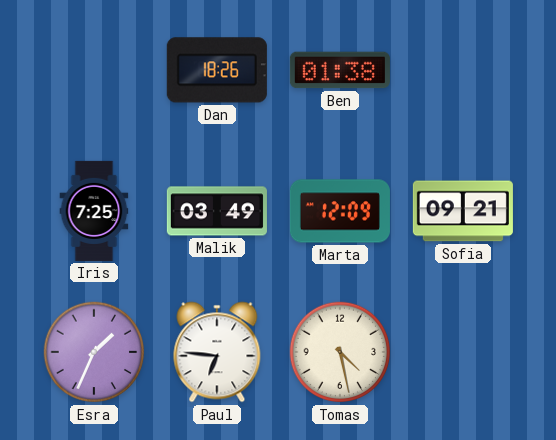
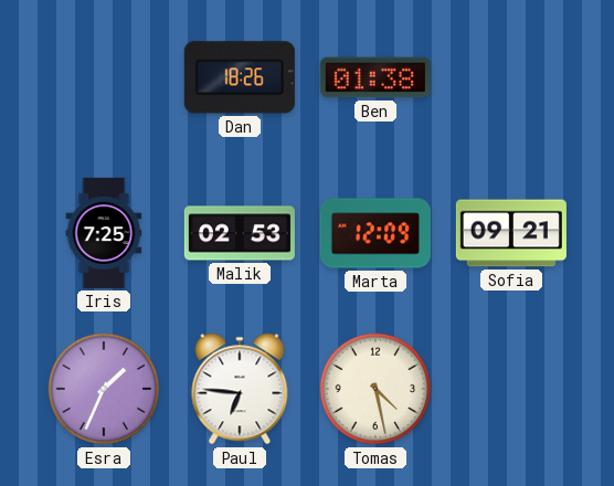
Malik: 03:49 -> 02:53
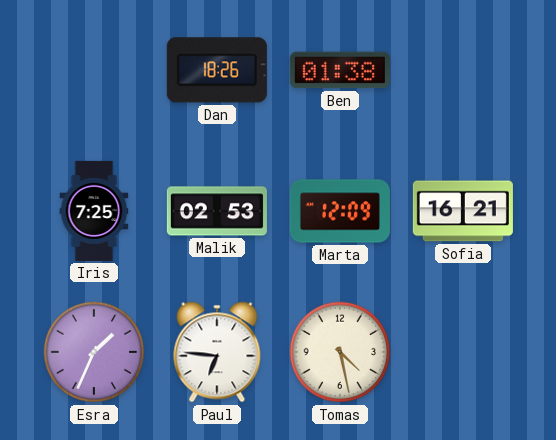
Sofia: 09:21 -> 16:21
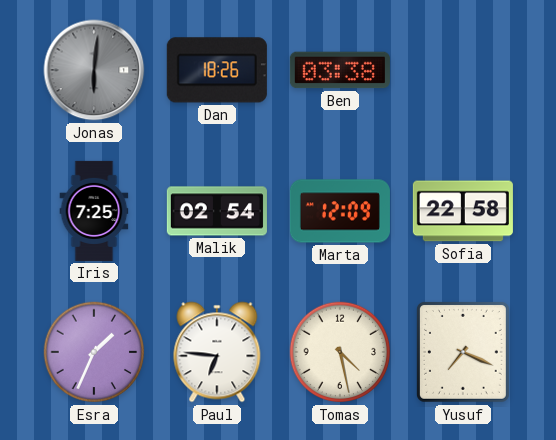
Jonas: none -> 6:01
Ben: 01:38 -> 03:38
Malik: 02:53 -> 02:54
Sofia: 16:21 -> 22:58
Yusuf: none -> 7:19
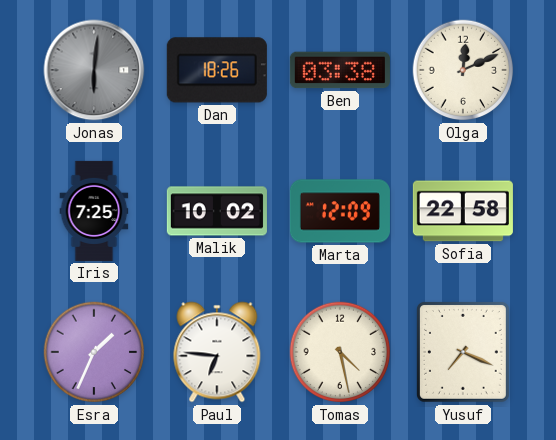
Olga: none -> 12:11
Malik: 02:54 -> 10:02
